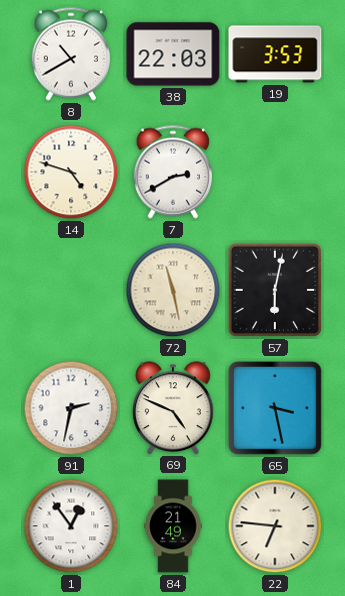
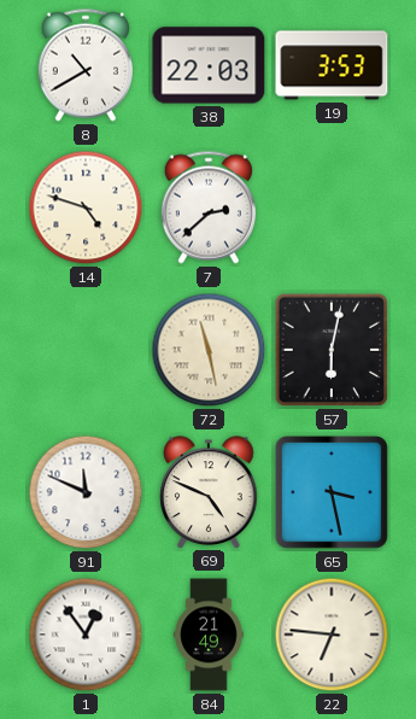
7: 2:40 -> 2:38
91: 2:32 -> 11:49
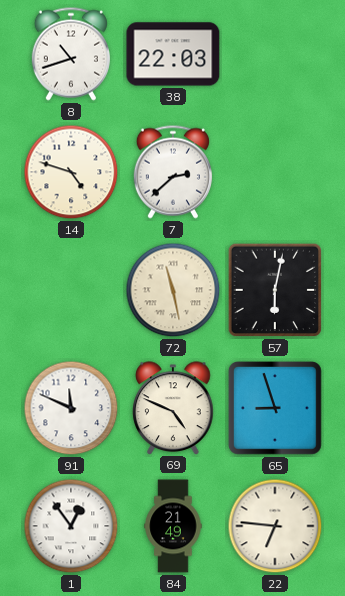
8: 10:40 -> 10:42
19: 3:53 -> none
65: 3:28 -> 8:57
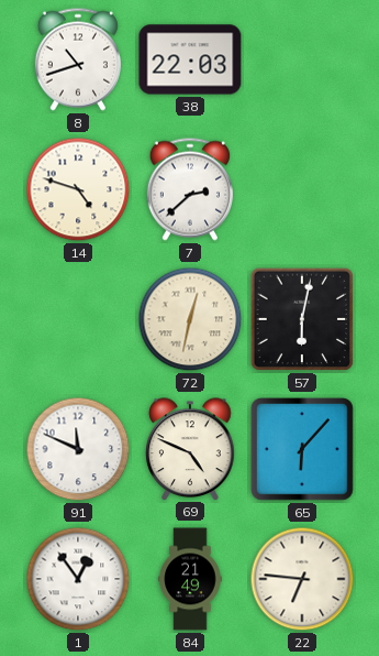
72: 11:28 -> 12:32
65: 8:57 -> 6:07
